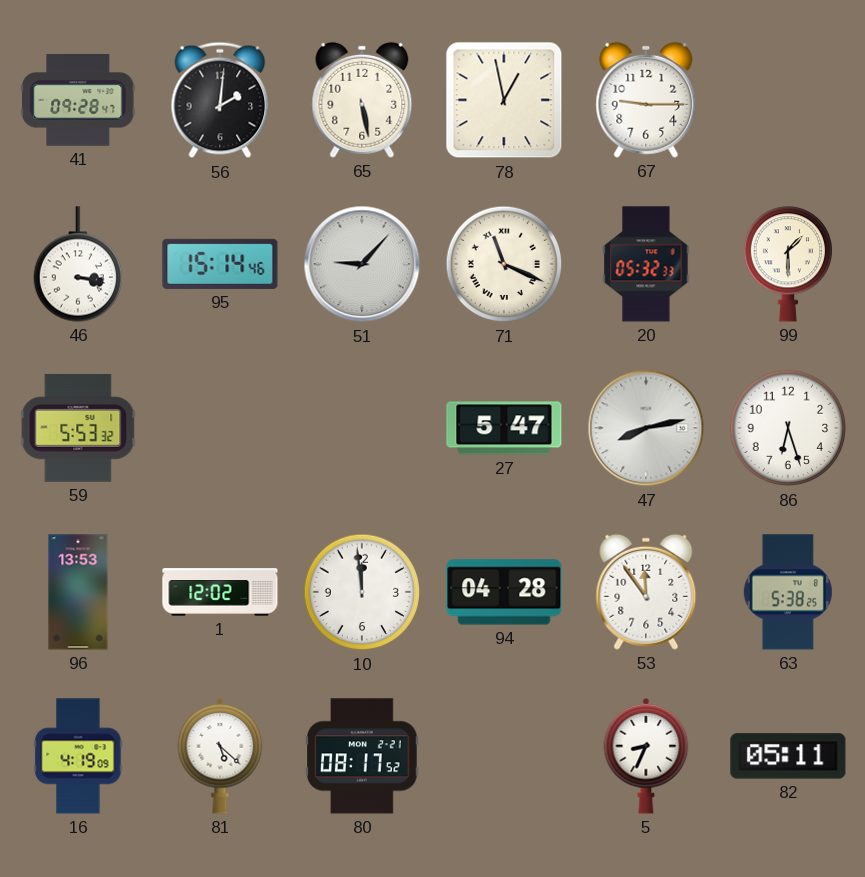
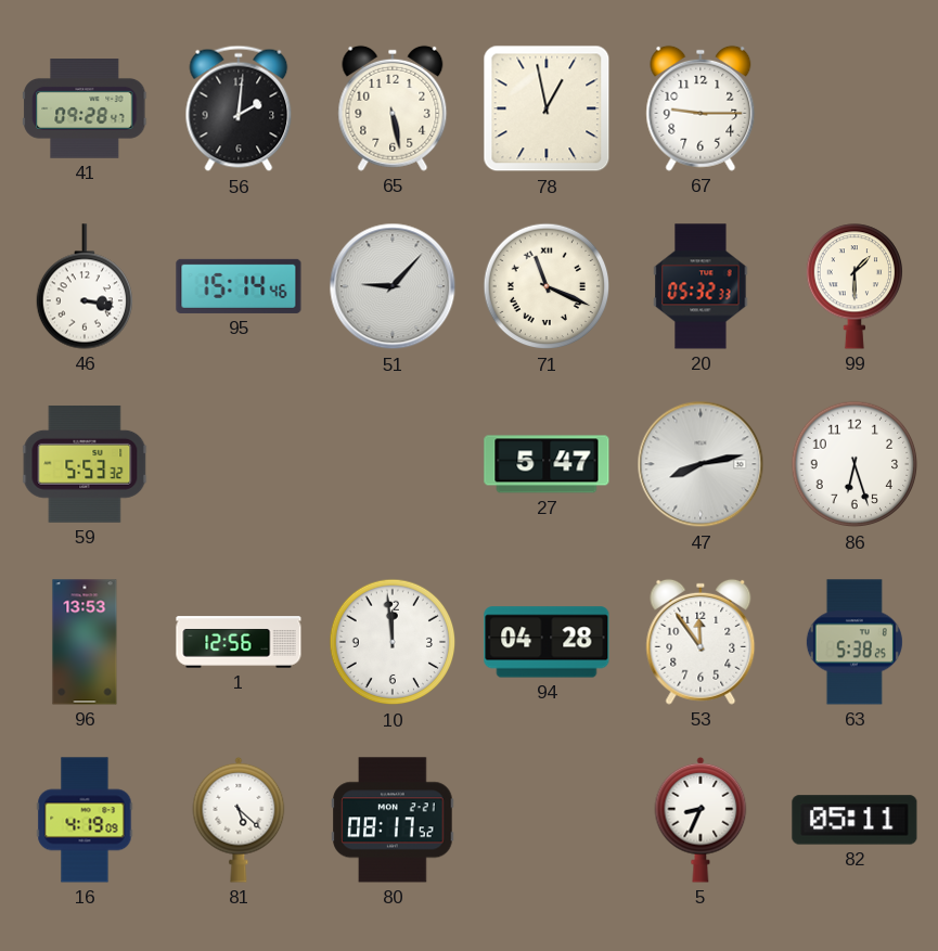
1: 12:02 -> 12:56
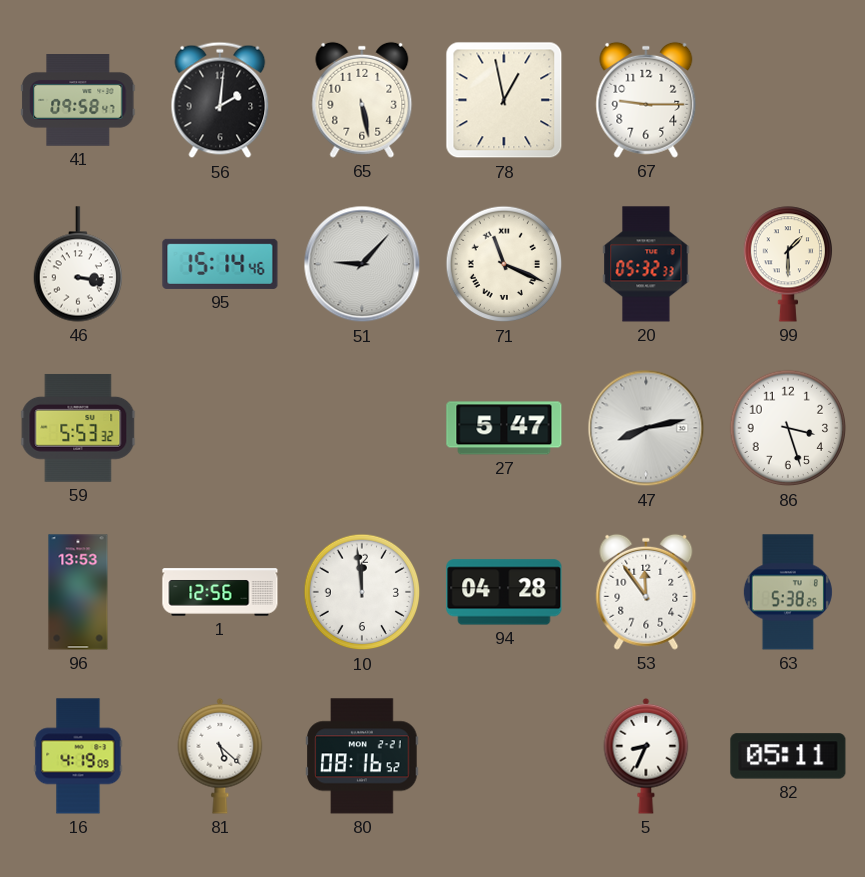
41: 09:28 -> 09:58
86: 6:27 -> 3:27
80: 08:17 -> 08:16
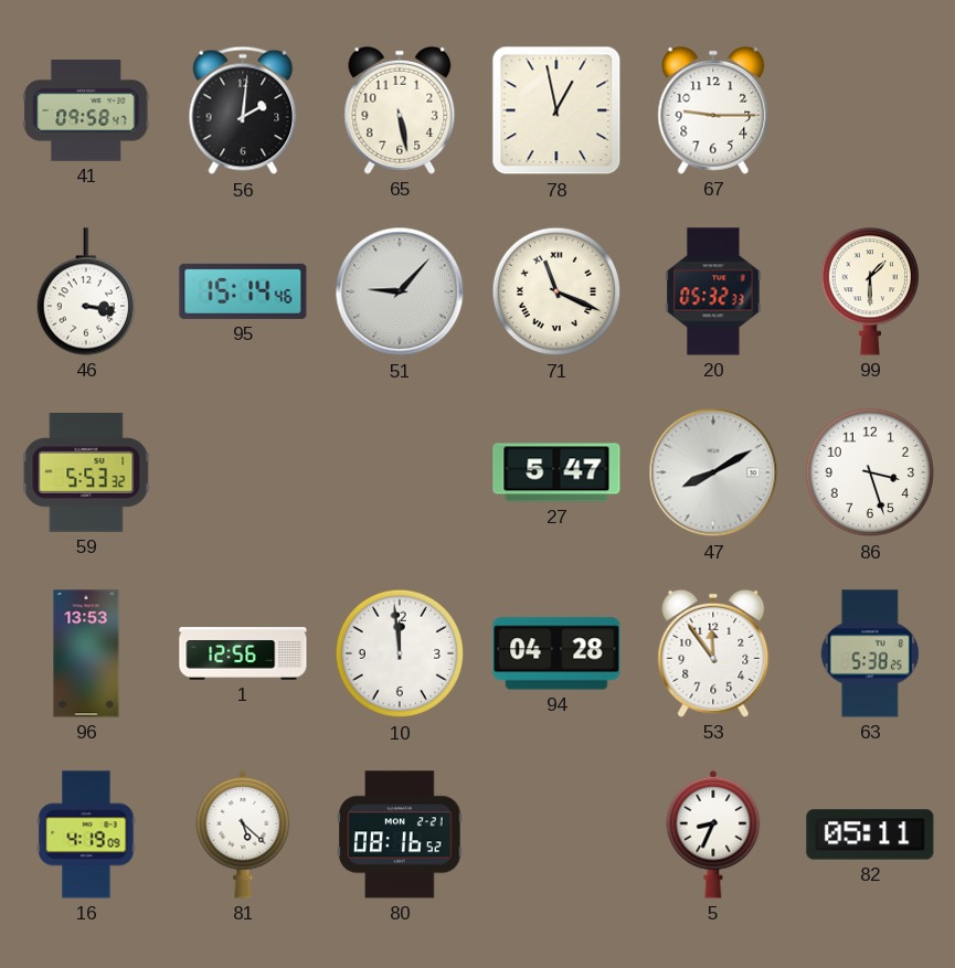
47: 8:13 -> 8:10
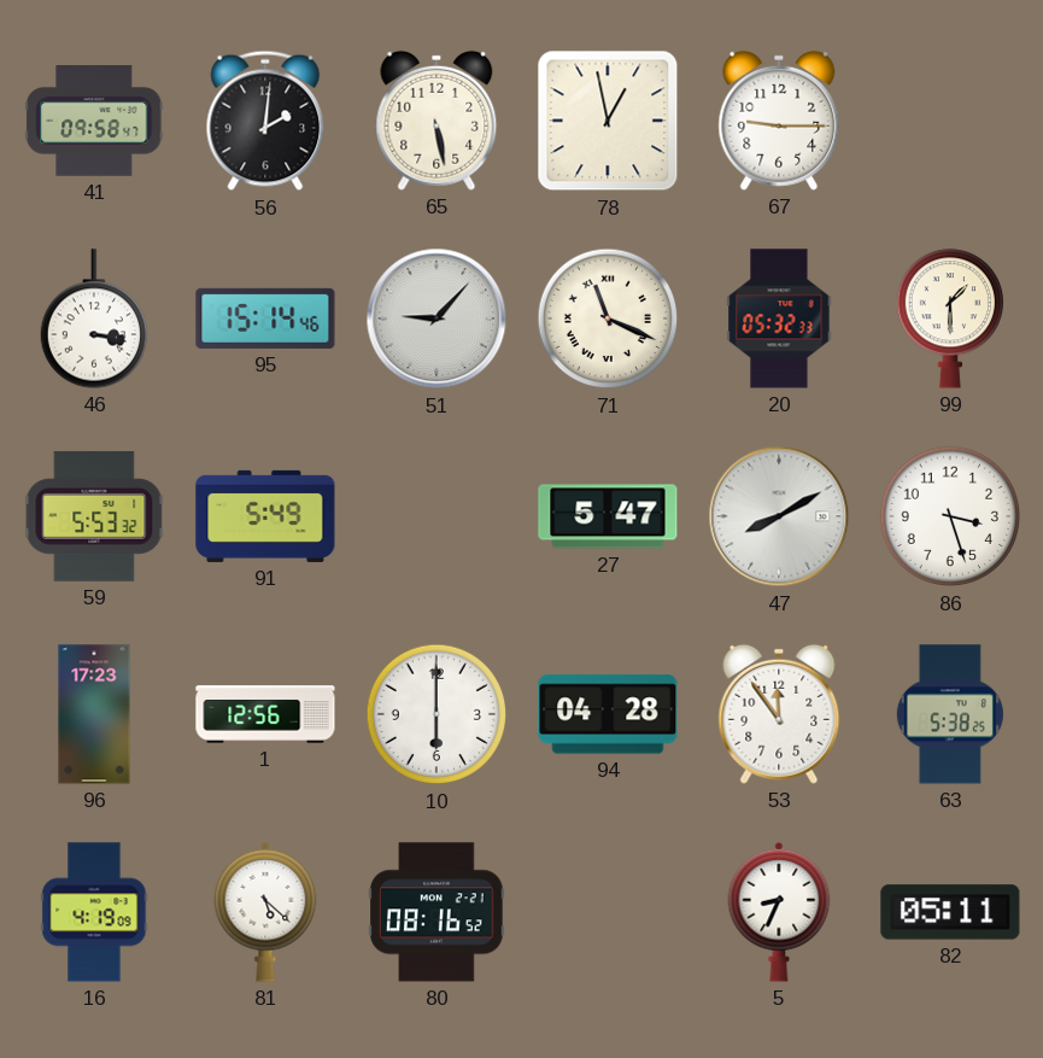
91: none -> 5:49
96: 13:53 -> 17:23
10: 11:59 -> 6:00
